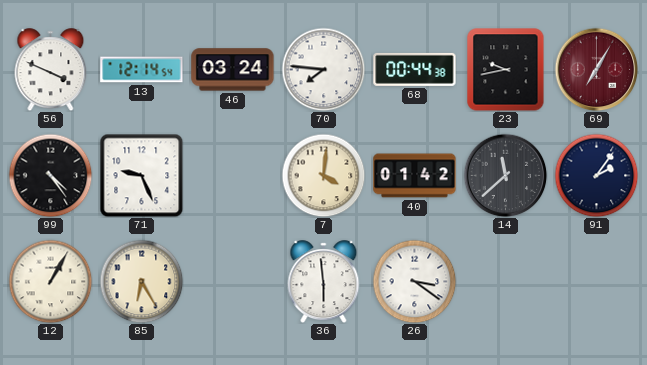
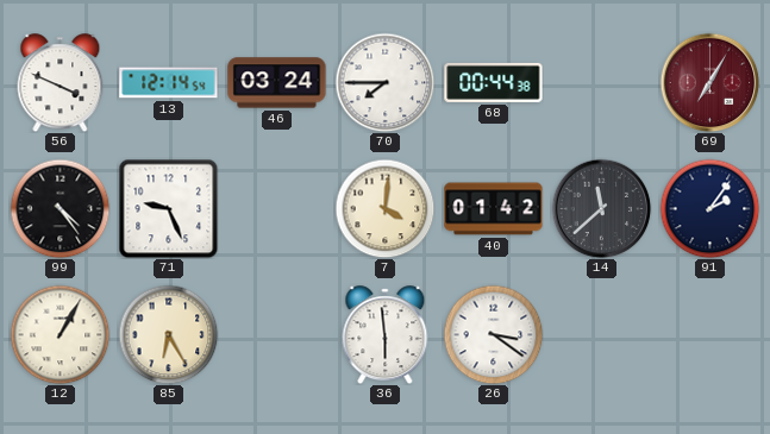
70: 7:46 -> 7:45
23: 9:43 -> none
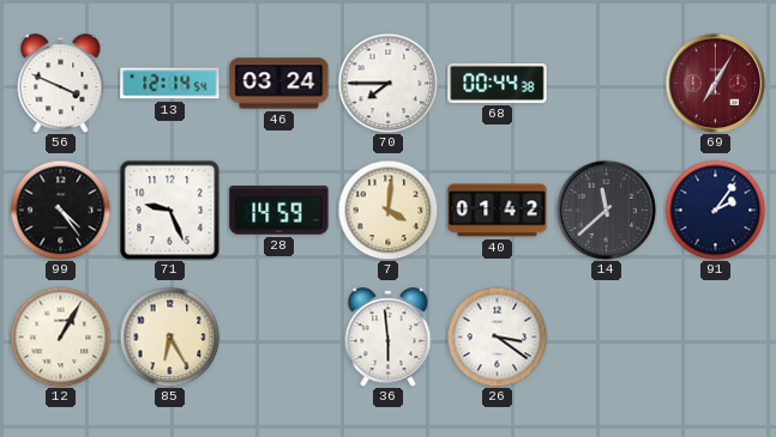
28: none -> 14:59
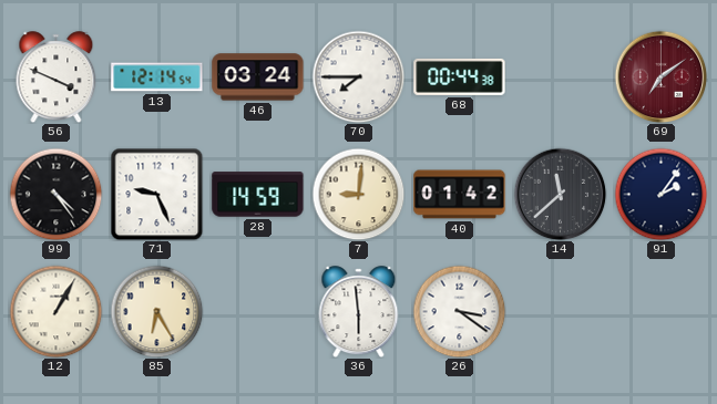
69: 7:05 -> 7:09
7: 4:01 -> 9:01
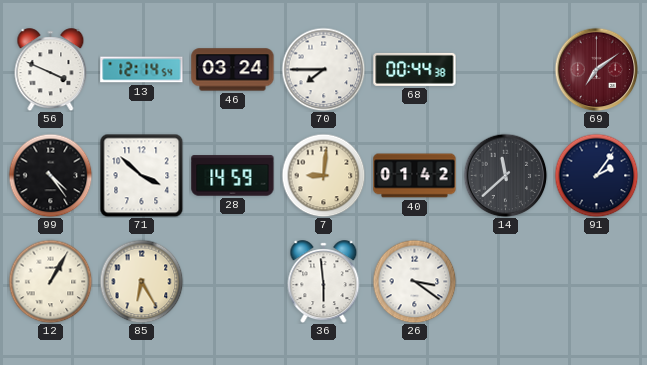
71: 9:26 -> 3:52
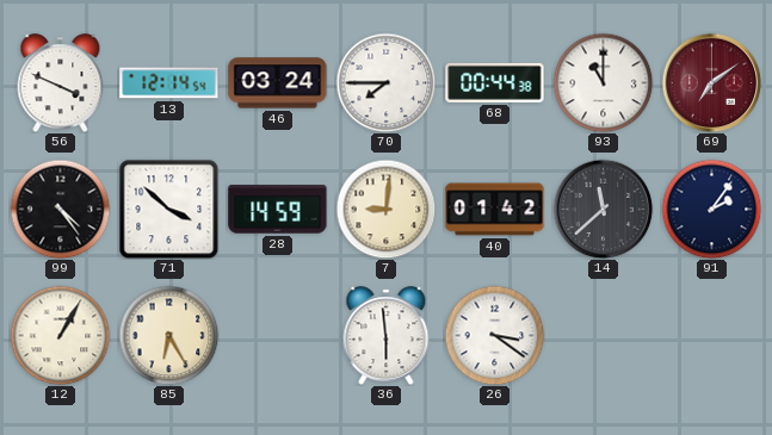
93: none -> 11:00
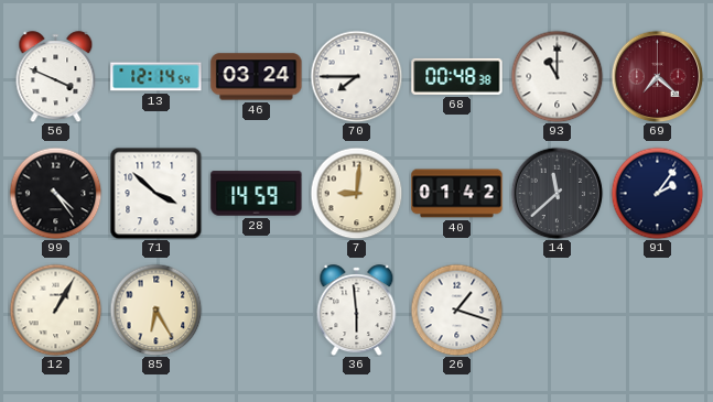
68: 00:44 -> 00:48
69: 7:09 -> 7:22
26: 3:21 -> 1:18
